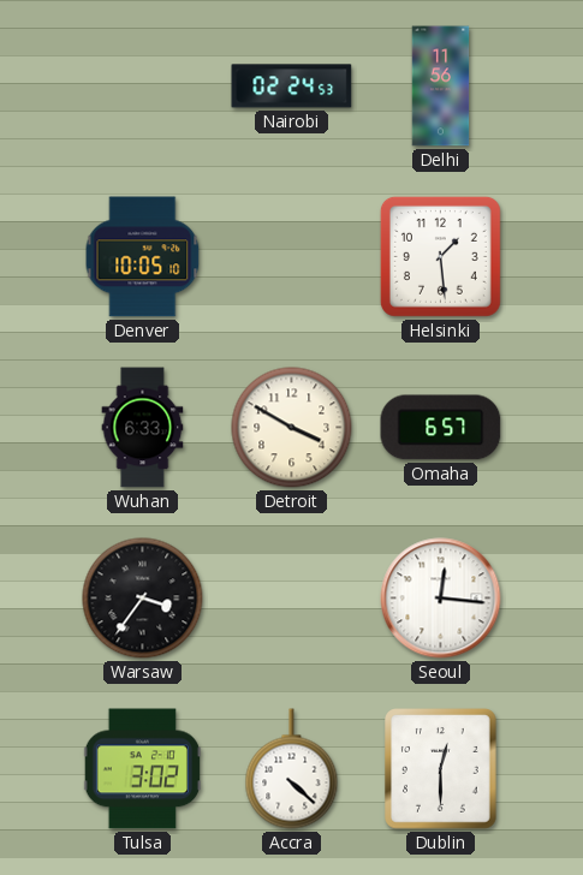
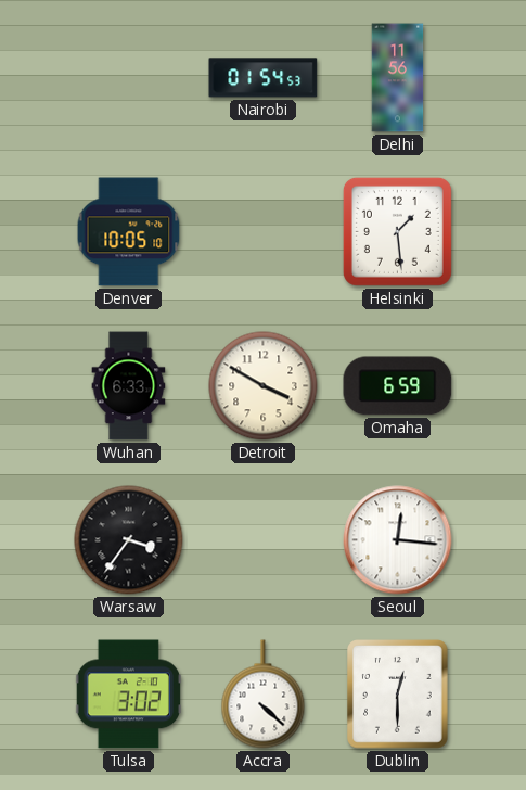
Nairobi: 02:24 -> 01:54
Omaha: 6:57 -> 6:59
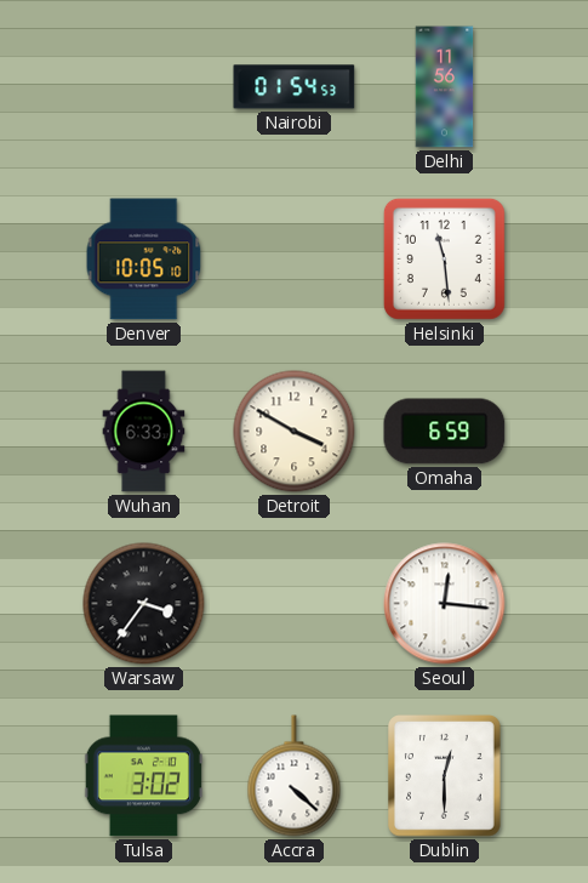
Helsinki: 1:29 -> 11:29
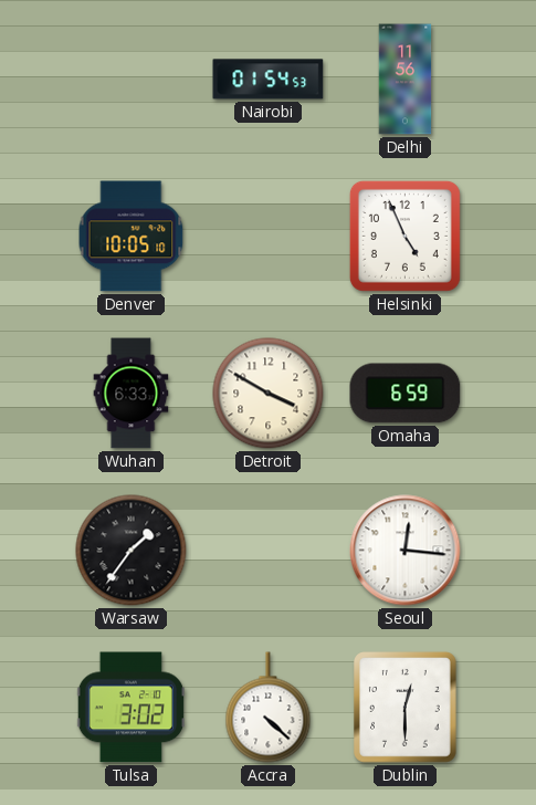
Helsinki: 11:29 -> 4:56
Warsaw: 3:36 -> 1:36
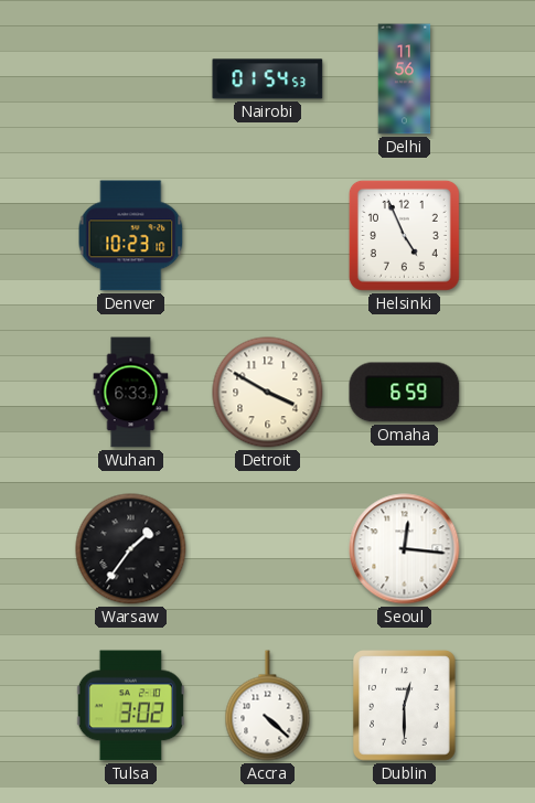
Denver: 10:05 -> 10:23
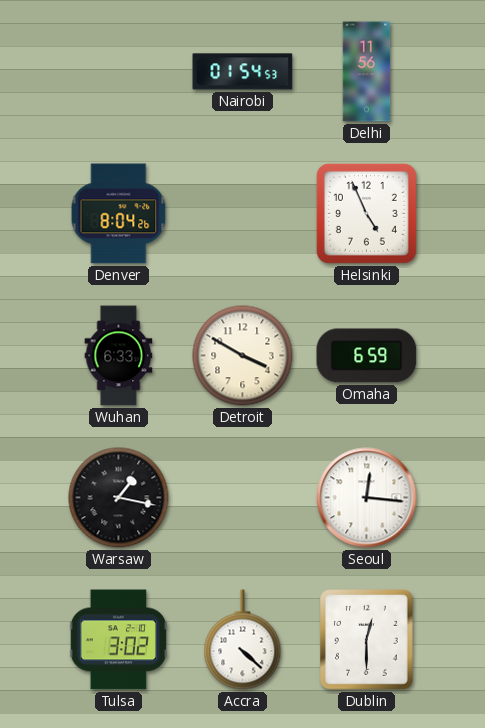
Denver: 10:23 -> 8:04
Warsaw: 1:36 -> 1:17
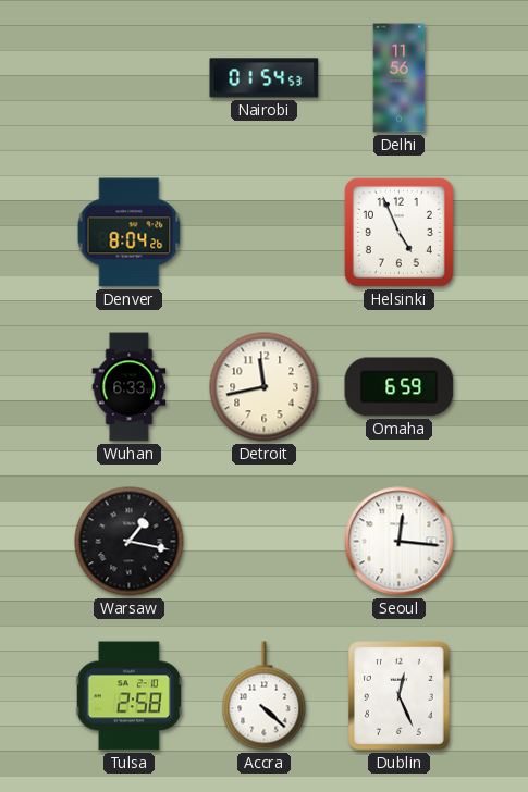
Detroit: 3:50 -> 11:43
Tulsa: 3:02 -> 2:58
Dublin: 12:30 -> 12:26
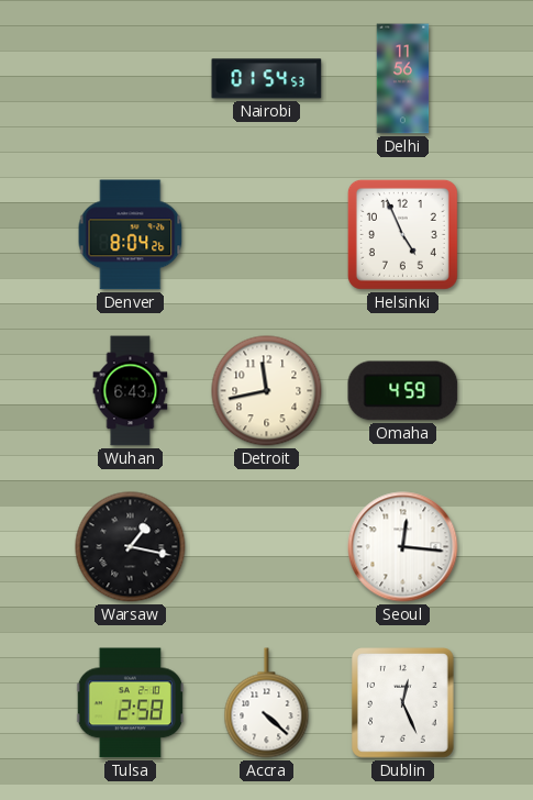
Wuhan: 6:33 -> 6:43
Omaha: 6:59 -> 4:59
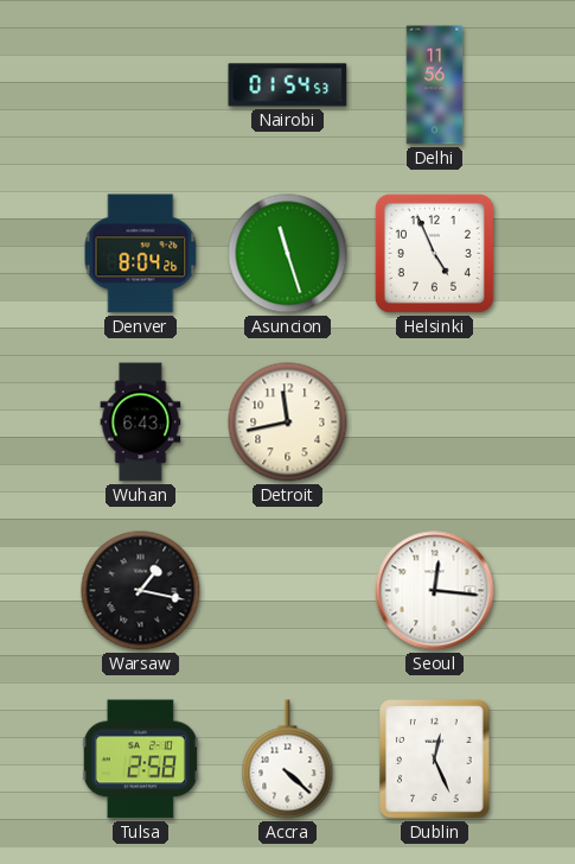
Asuncion: none -> 11:27
Omaha: 4:59 -> none
